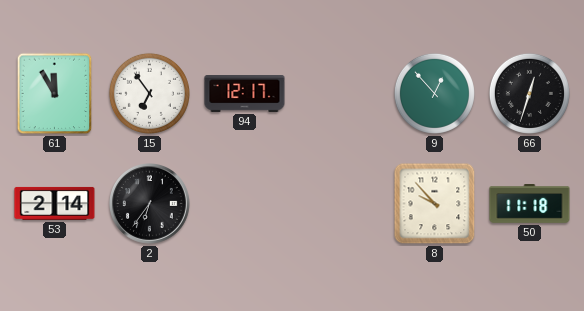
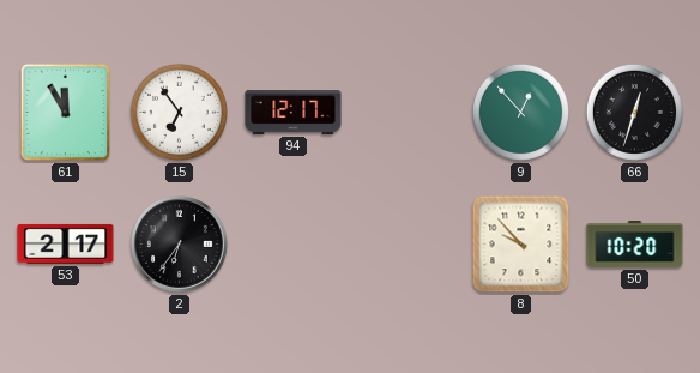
53: 2:14 -> 2:17
50: 11:18 -> 10:20
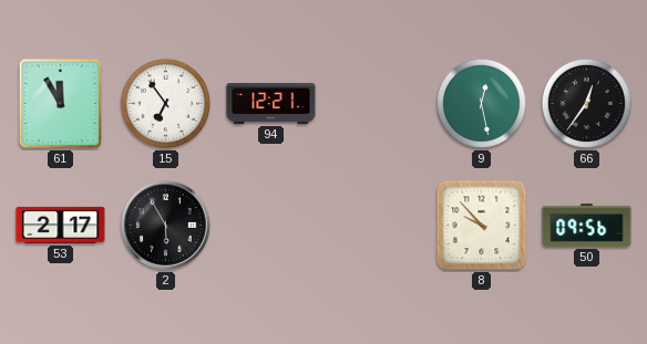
94: 12:17 -> 12:21
9: 12:53 -> 12:28
66: 12:33 -> 12:36
2: 6:36 -> 5:55
50: 10:20 -> 09:56
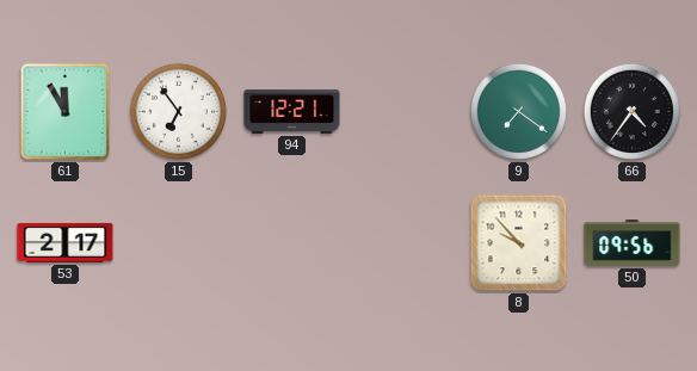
9: 12:28 -> 7:21
66: 12:36 -> 4:36
2: 5:55 -> none
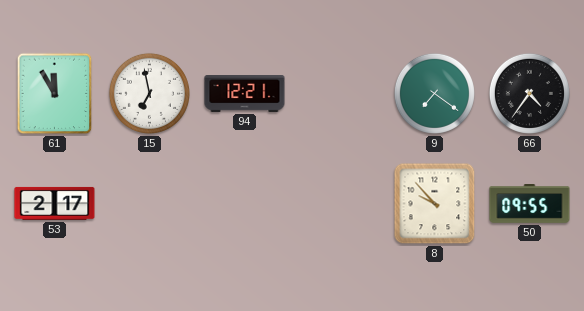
15: 6:54 -> 6:58
50: 09:56 -> 09:55
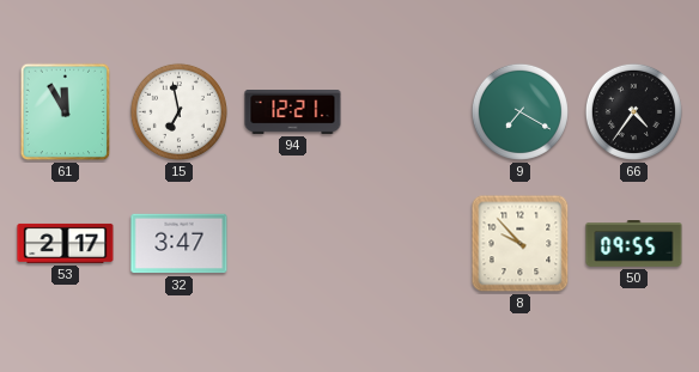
9: 7:21 -> 7:20
32: none -> 3:47
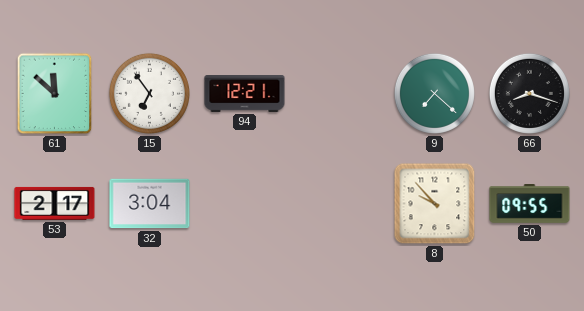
61: 11:55 -> 11:52
15: 6:58 -> 6:54
9: 7:20 -> 7:22
66: 4:36 -> 8:18
32: 3:47 -> 3:04
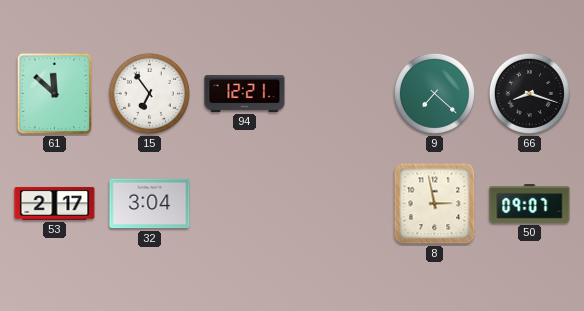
8: 9:53 -> 2:58
50: 09:55 -> 09:07
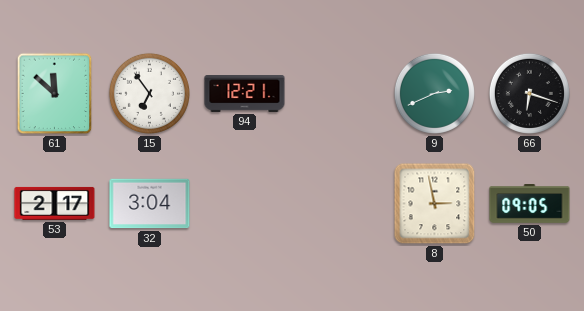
9: 7:22 -> 2:41
66: 8:18 -> 6:18
50: 09:07 -> 09:05
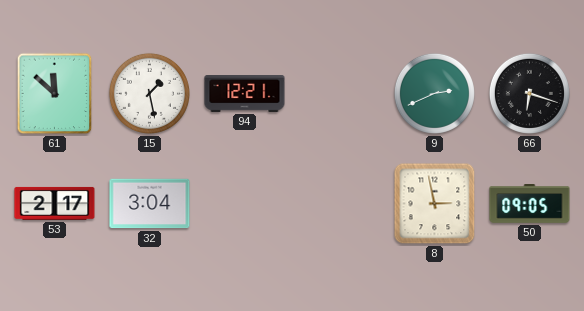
15: 6:54 -> 1:28
